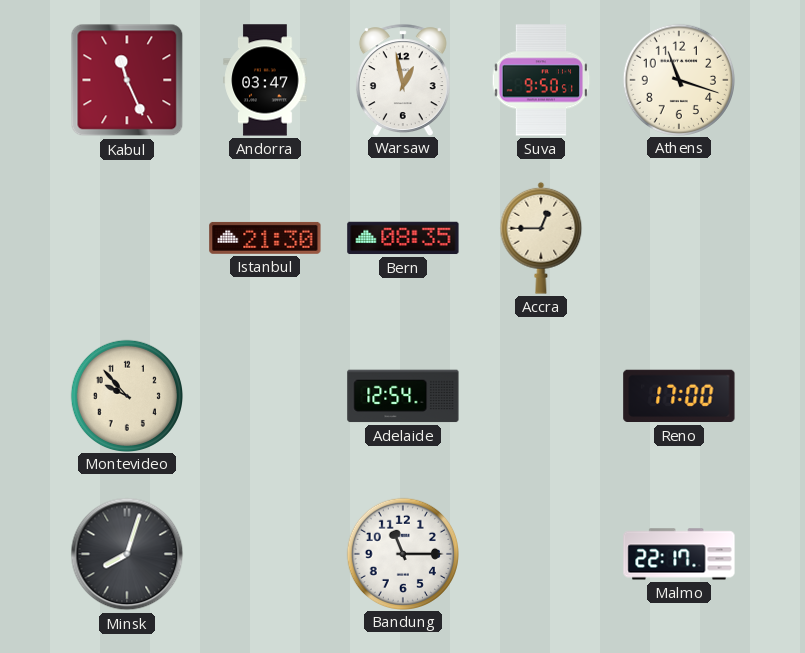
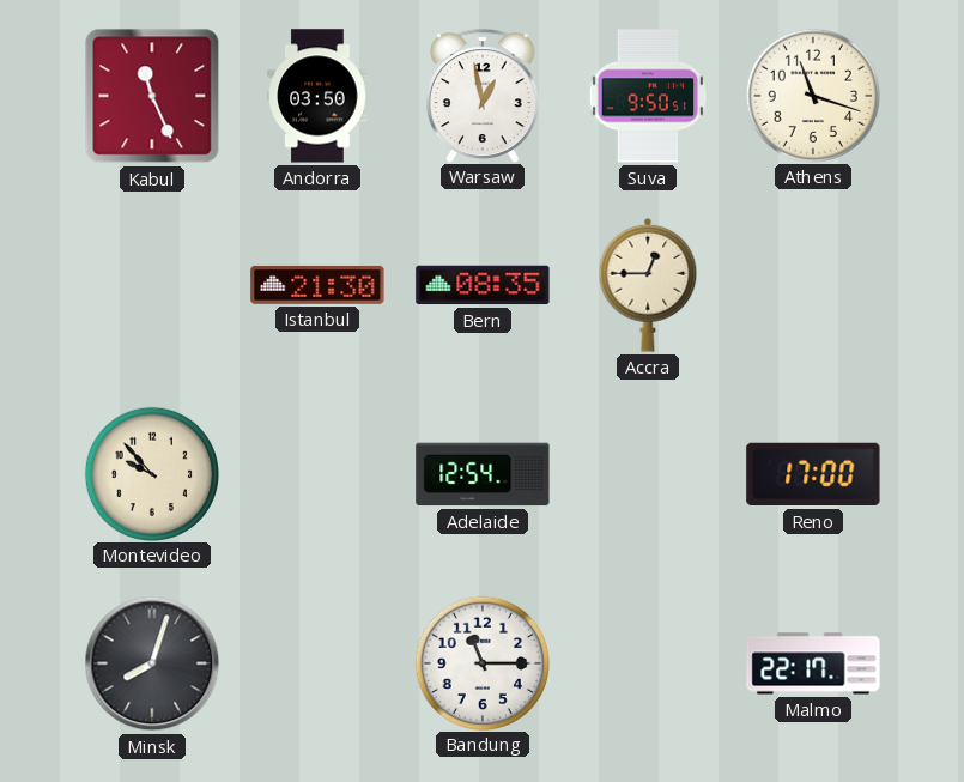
Andorra: 03:47 -> 03:50
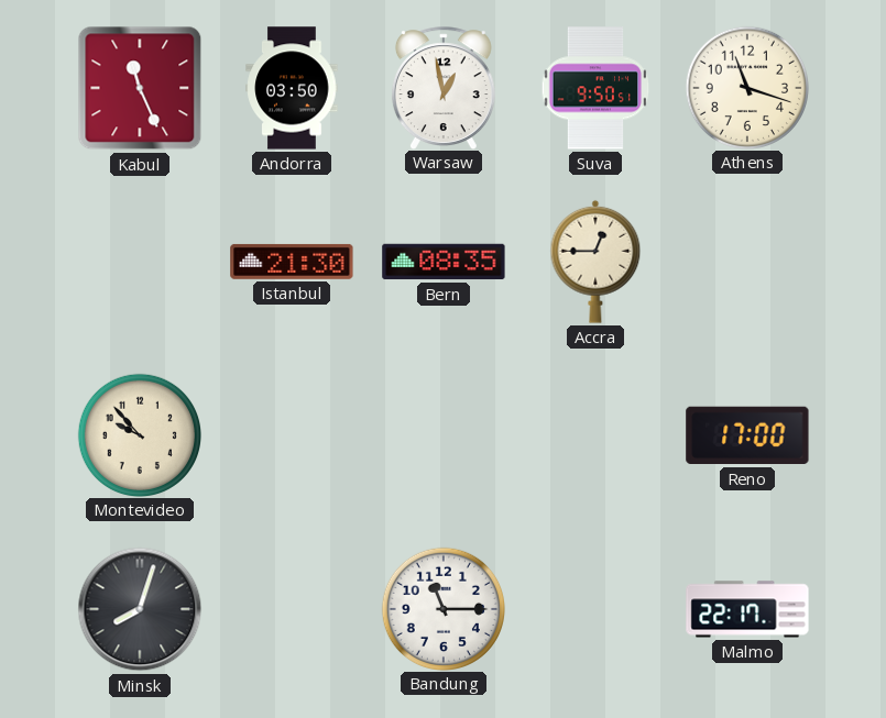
Adelaide: 12:54 -> none
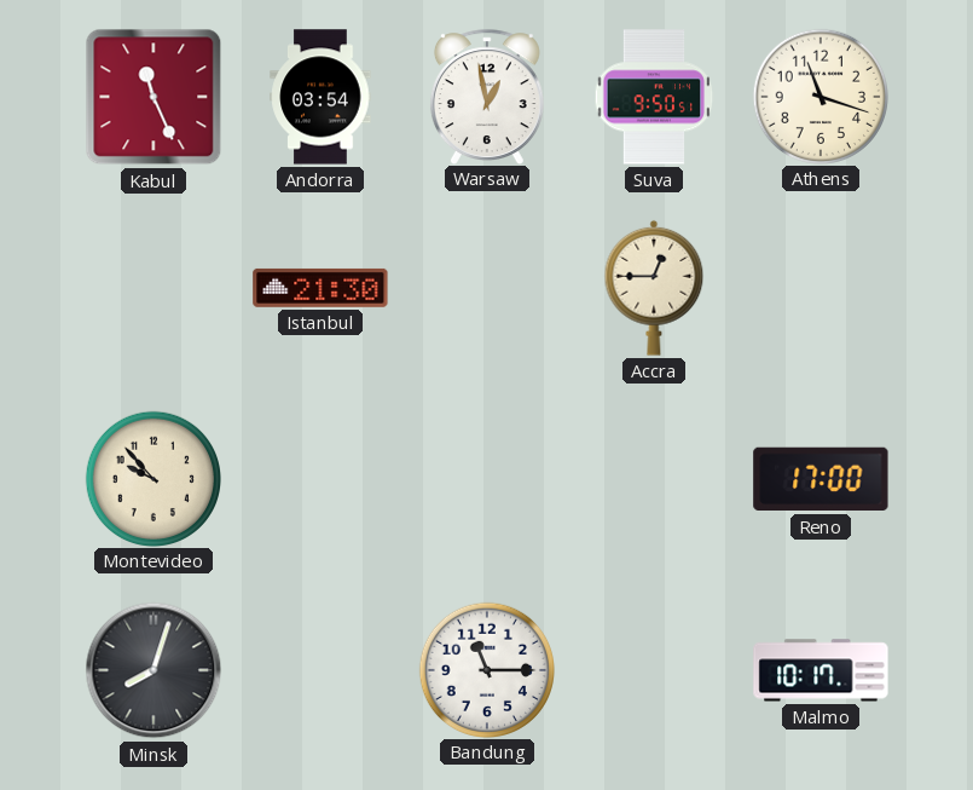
Andorra: 03:50 -> 03:54
Bern: 08:35 -> none
Malmo: 22:17 -> 10:17
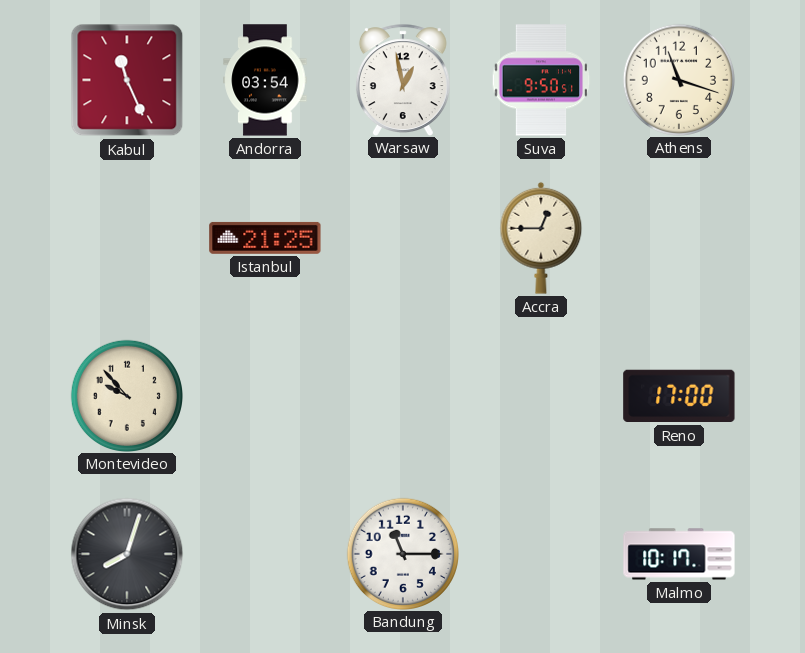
Istanbul: 21:30 -> 21:25
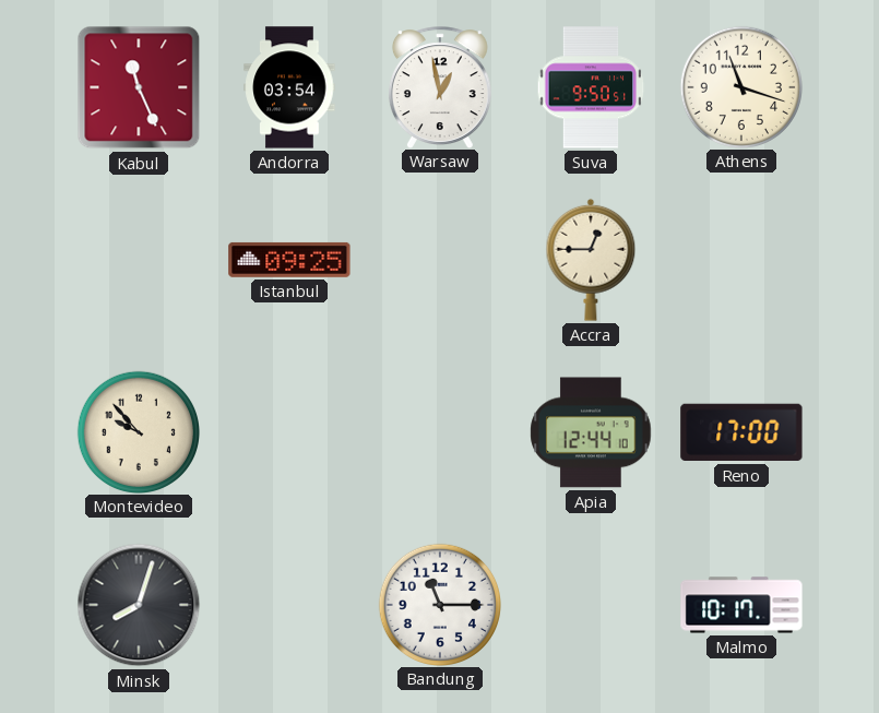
Istanbul: 21:25 -> 09:25
Apia: none -> 12:44
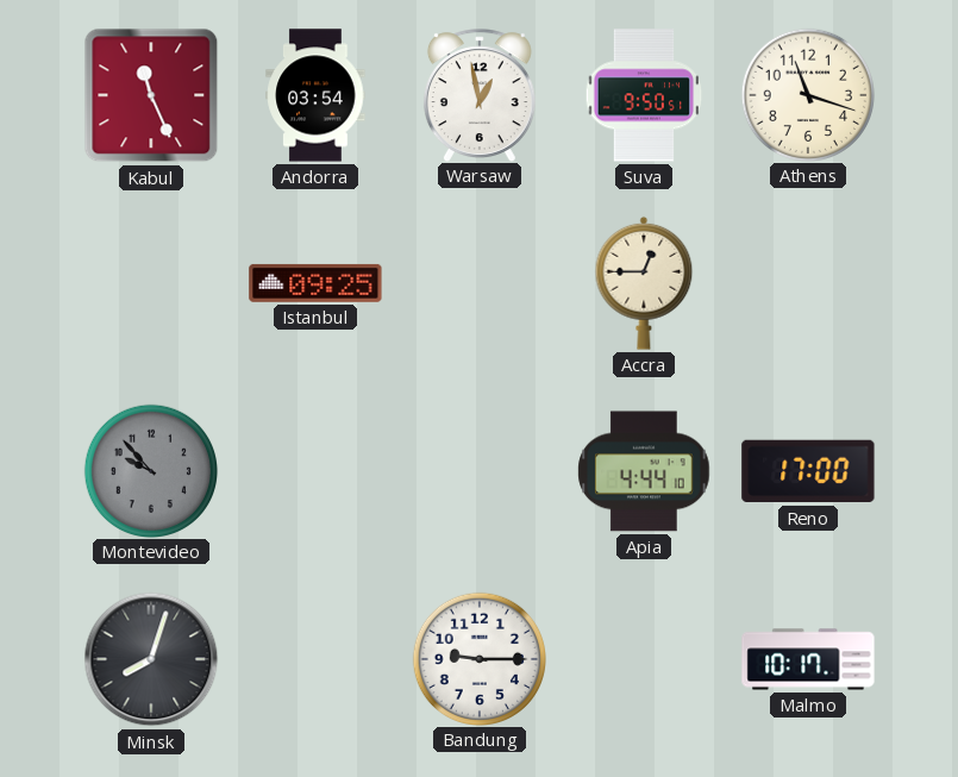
Montevideo dial: cream -> grey
Apia: 12:44 -> 4:44
Bandung: 11:15 -> 9:15
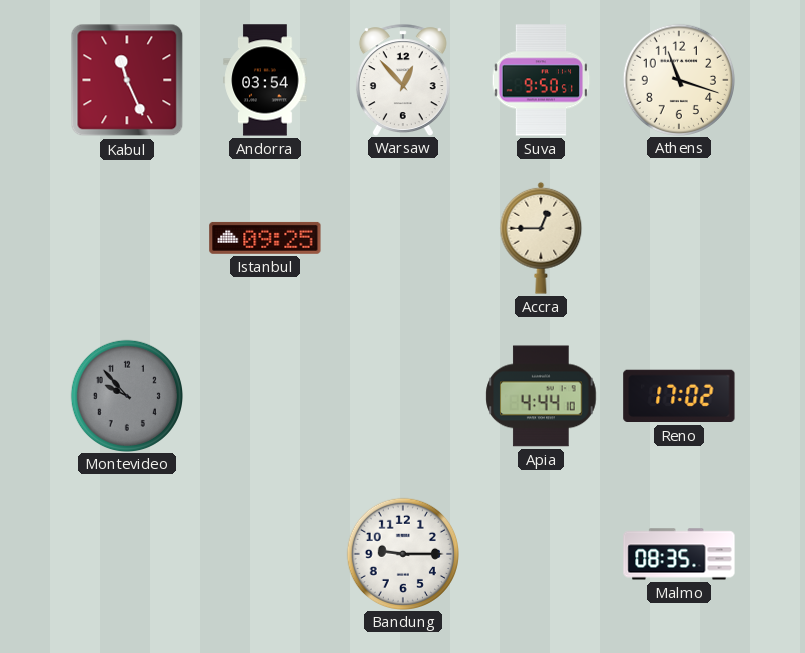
Warsaw: 12:58 -> 12:53
Reno: 17:00 -> 17:02
Minsk: 8:03 -> none
Malmo: 10:17 -> 08:35
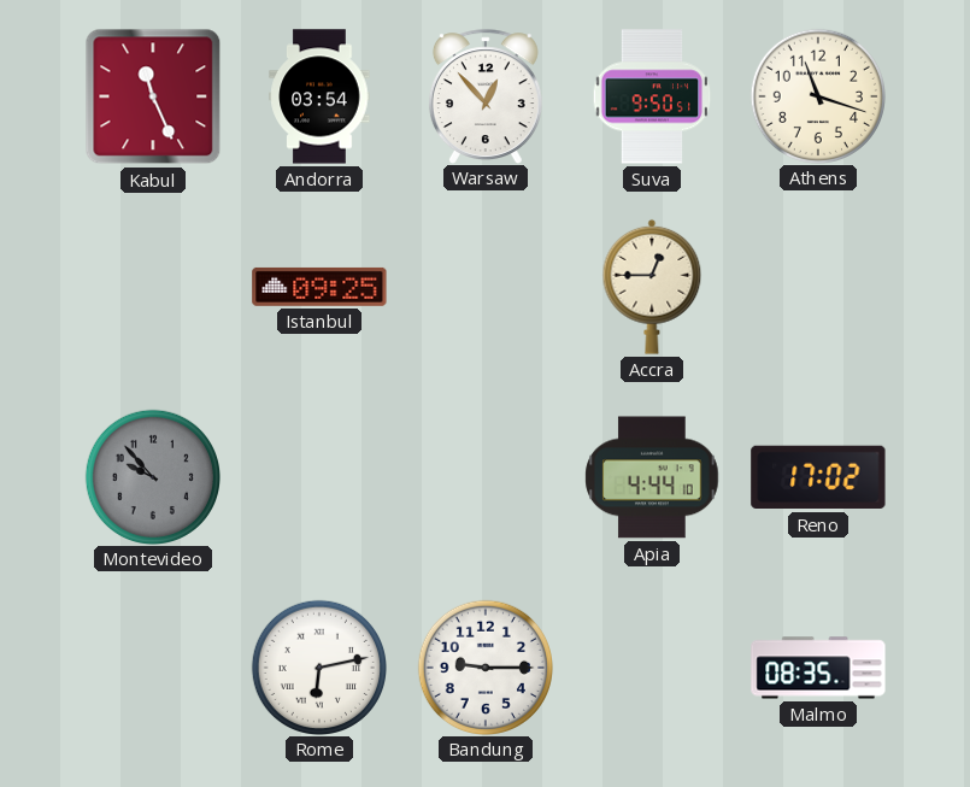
Rome: none -> 6:13
